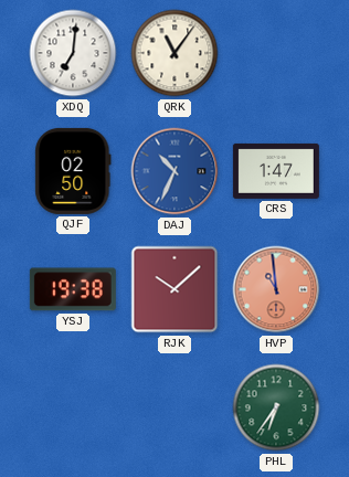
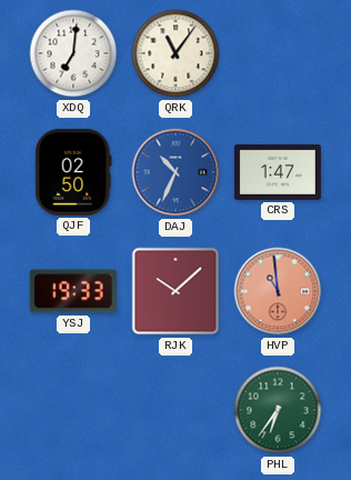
YSJ: 19:38 -> 19:33
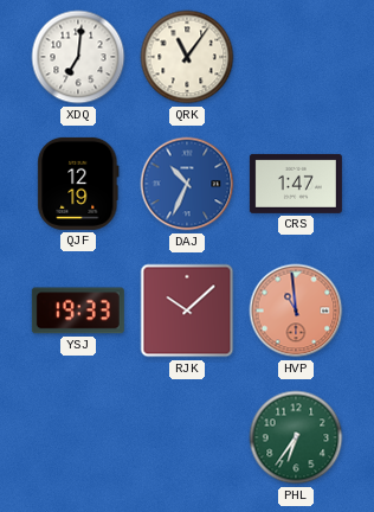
QJF: 02:50 -> 12:19
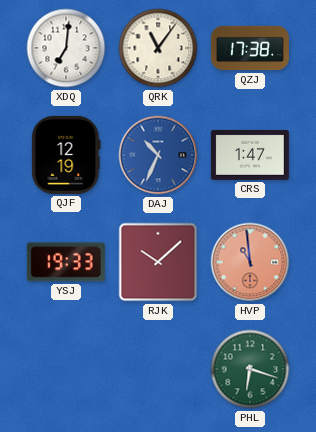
QZJ: none -> 17:38
PHL: 6:36 -> 6:18
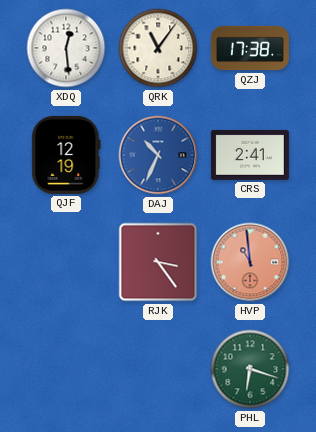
XDQ: 7:01 -> 12:29
CRS: 1:47 -> 2:41
YSJ: 19:33 -> none
RJK: 10:08 -> 3:24
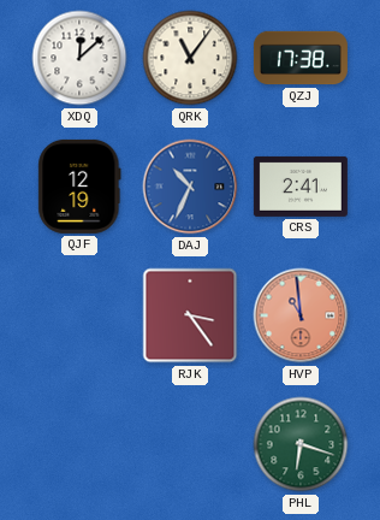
XDQ: 12:29 -> 12:08
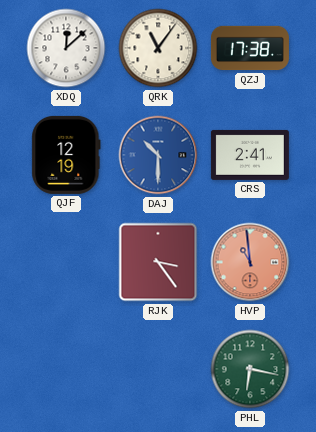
DAJ: 10:34 -> 10:30
PHL: 6:18 -> 6:17
